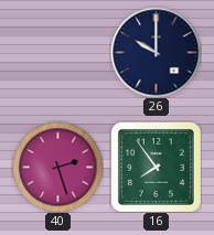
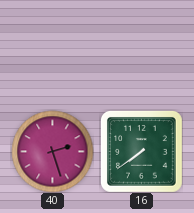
26: 10:00 -> none
16: 7:54 -> 7:39
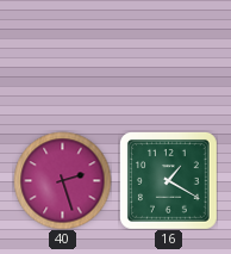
16: 7:39 -> 1:20
